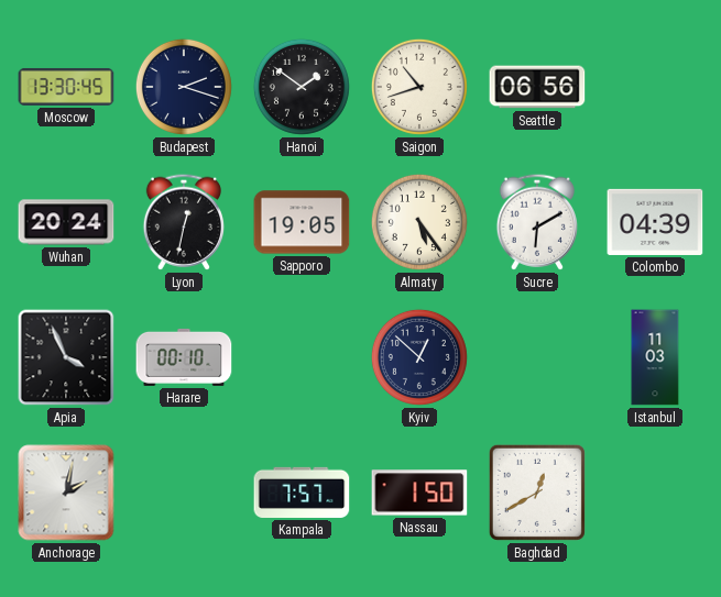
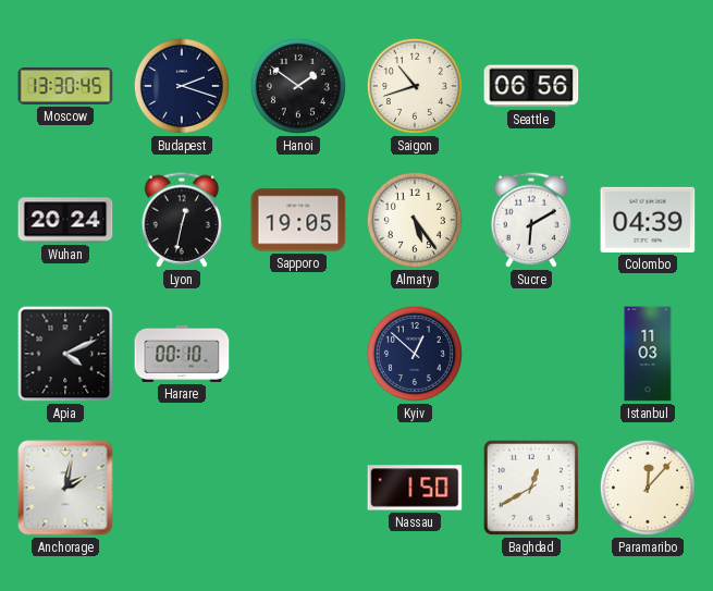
Apia: 3:56 -> 4:11
Kampala: 7:57 -> none
Paramaribo: none -> 12:07
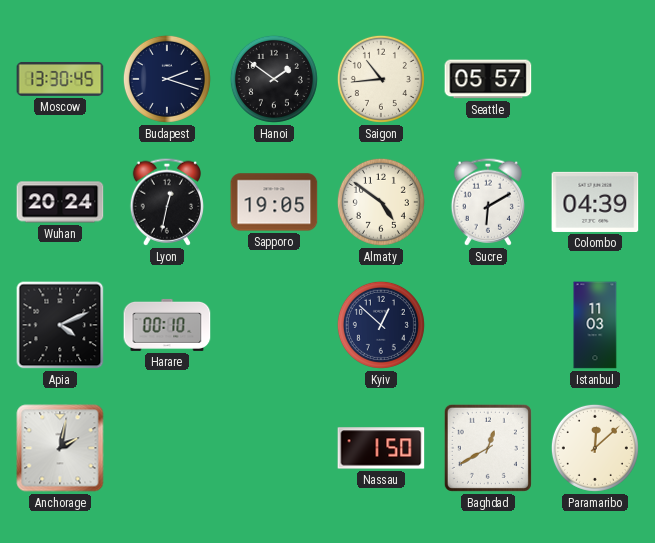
Saigon: 10:42 -> 10:44
Seattle: 06:56 -> 05:57
Almaty: 5:24 -> 4:51
Paramaribo: 12:07 -> 12:08
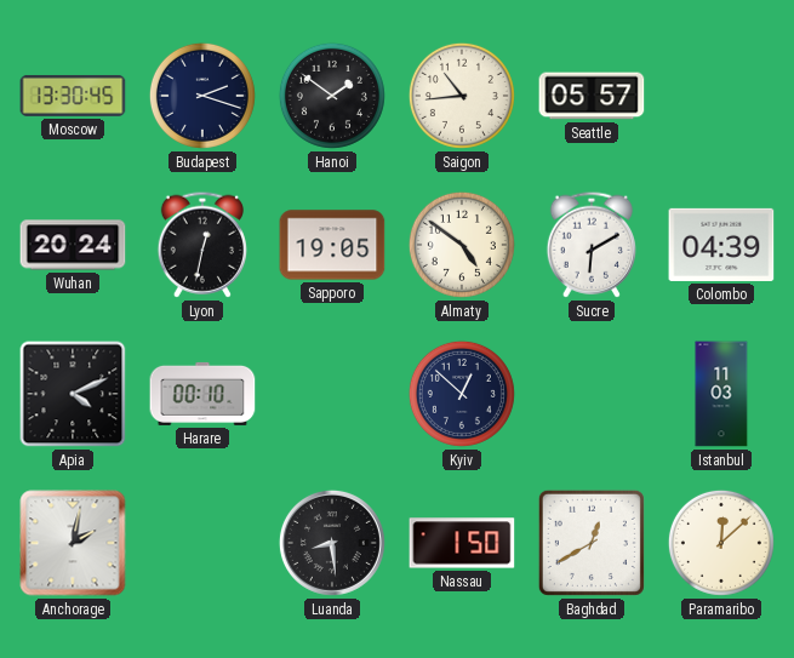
Luanda: none -> 8:29
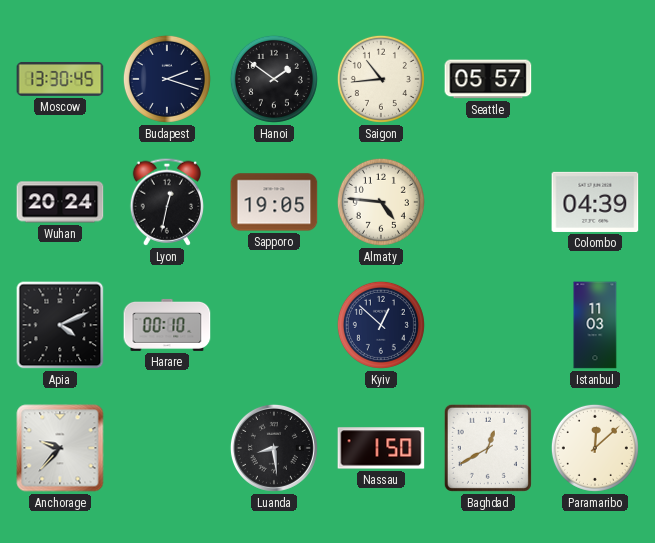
Almaty: 4:51 -> 4:46
Sucre: 6:10 -> none
Anchorage: 2:02 -> 9:37
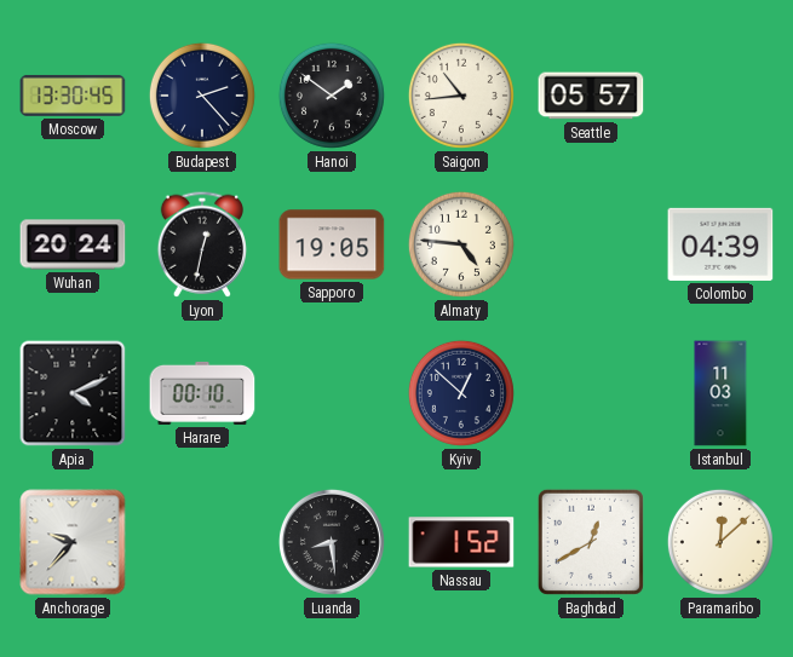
Budapest: 2:18 -> 2:23
Nassau: 1:50 -> 1:52
